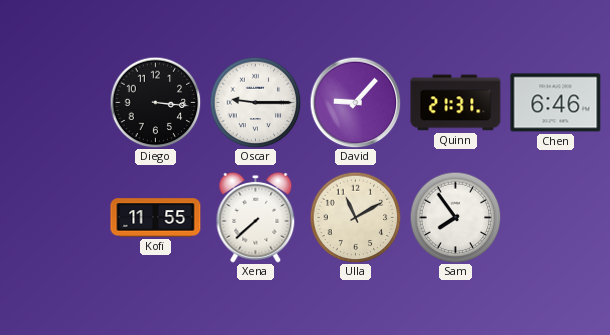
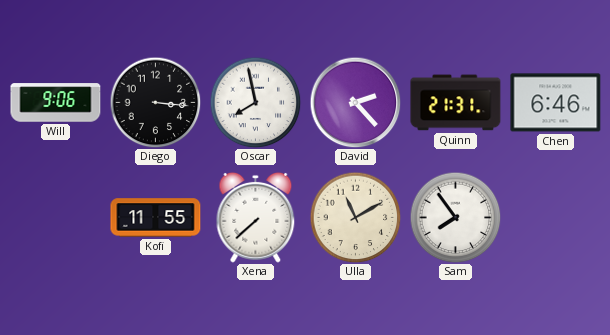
Will: none -> 9:06
Oscar: 9:15 -> 7:58
David: 9:07 -> 2:23
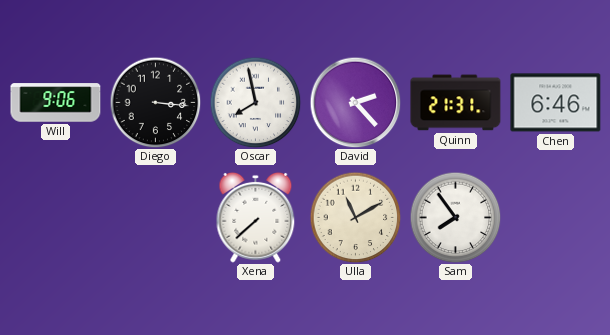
Kofi: 11:55 -> none
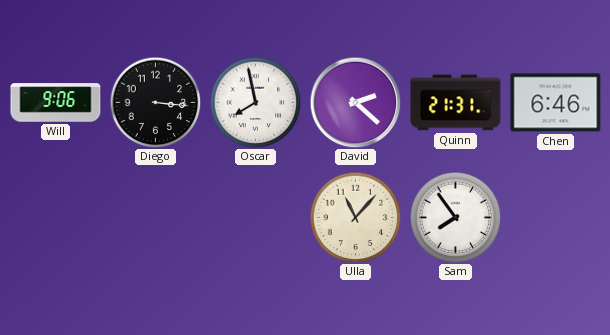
David: 2:23 -> 2:22
Xena: 7:38 -> none
Ulla: 11:10 -> 11:07
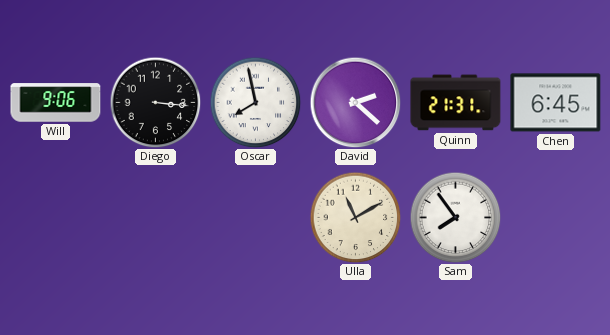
Chen: 6:46 -> 6:45
Ulla: 11:07 -> 11:10
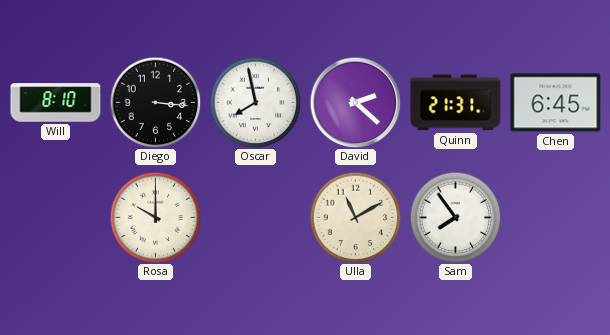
Will: 9:06 -> 8:10
Rosa: none -> 10:00
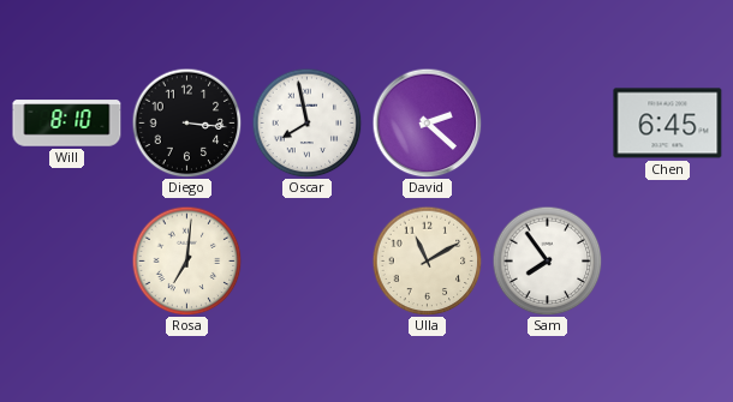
Quinn: 21:31 -> none
Rosa: 10:00 -> 7:01
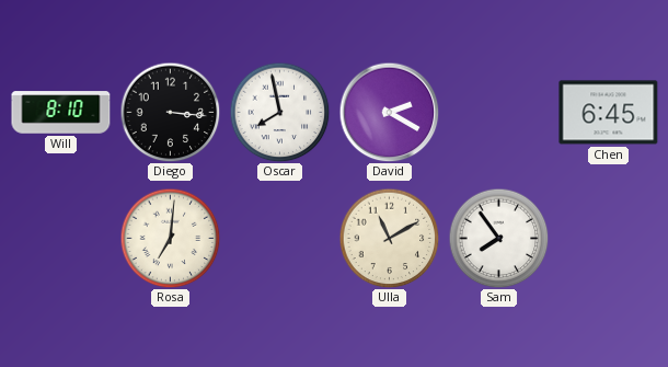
David: 2:22 -> 2:20
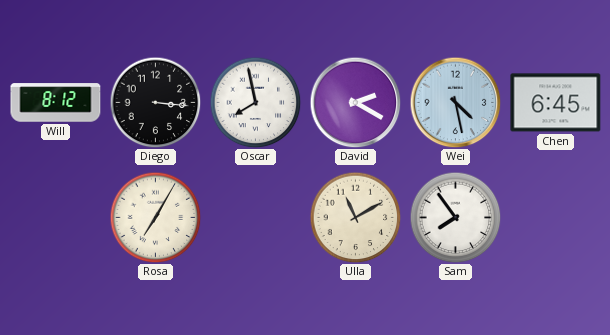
Will: 8:10 -> 8:12
Wei: none -> 4:28
Rosa: 7:01 -> 7:05
